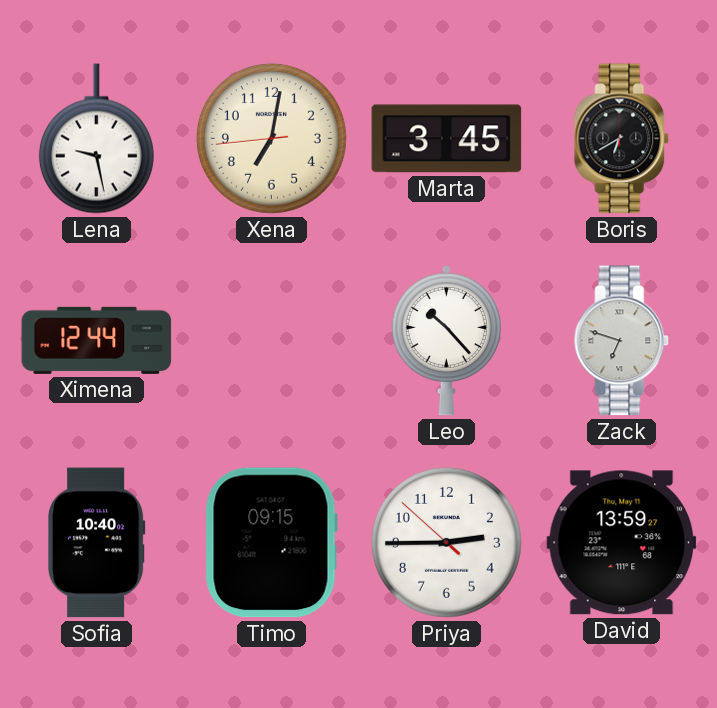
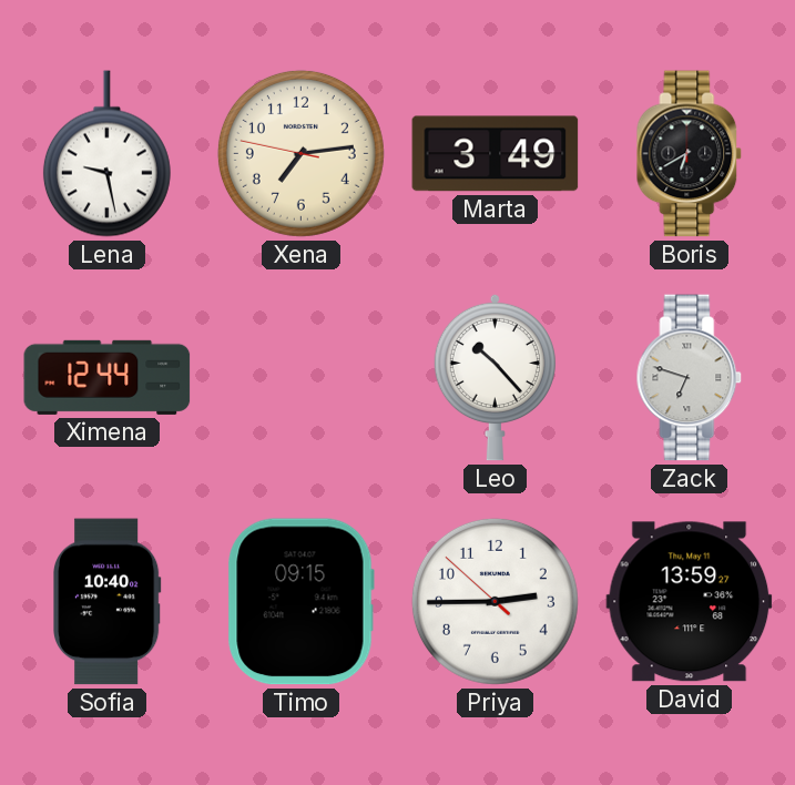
Xena: 7:01 -> 7:13
Marta: 3:45 -> 3:49
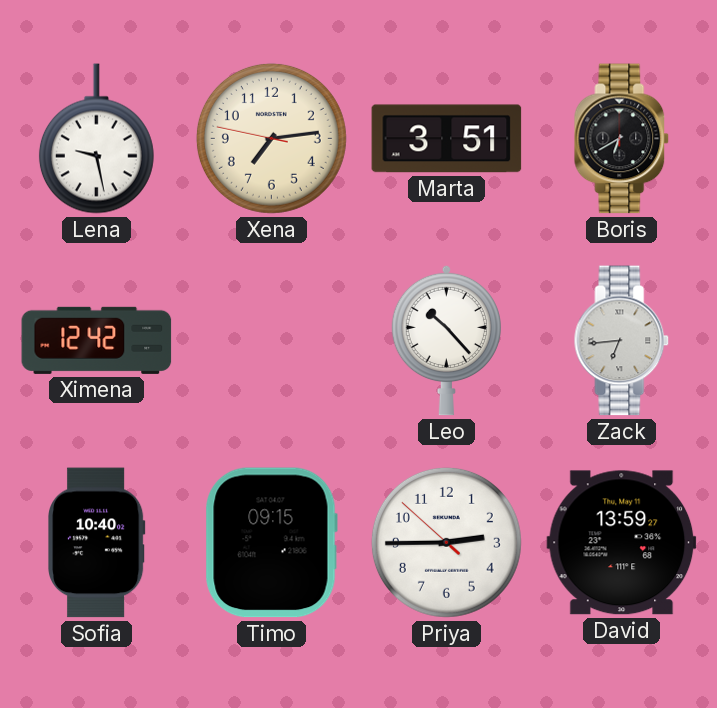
Marta: 3:49 -> 3:51
Ximena: 12:44 -> 12:42
Zack: 6:48 -> 6:44
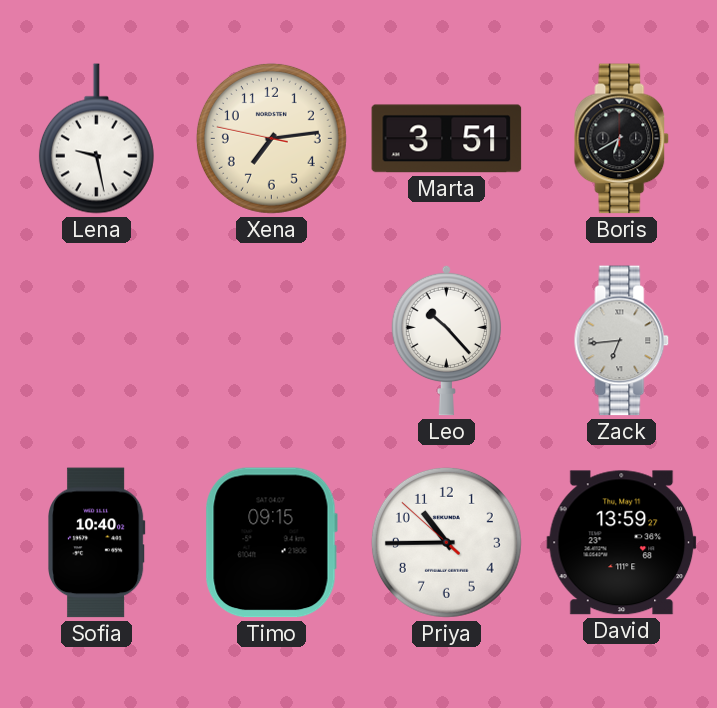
Ximena: 12:42 -> none
Priya: 2:44 -> 10:44
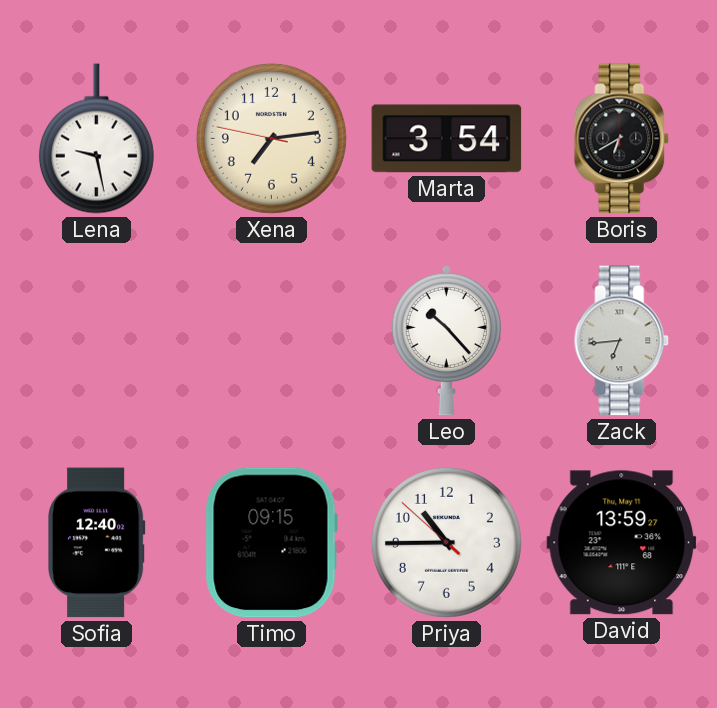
Marta: 3:51 -> 3:54
Sofia: 10:40 -> 12:40
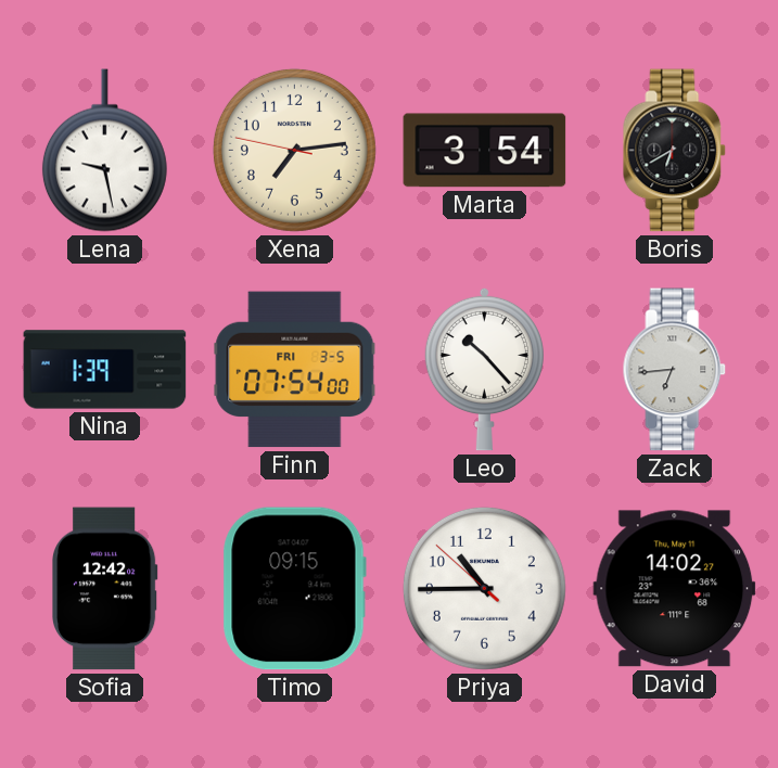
Nina: none -> 1:39
Finn: none -> 07:54
Sofia: 12:40 -> 12:42
David: 13:59 -> 14:02
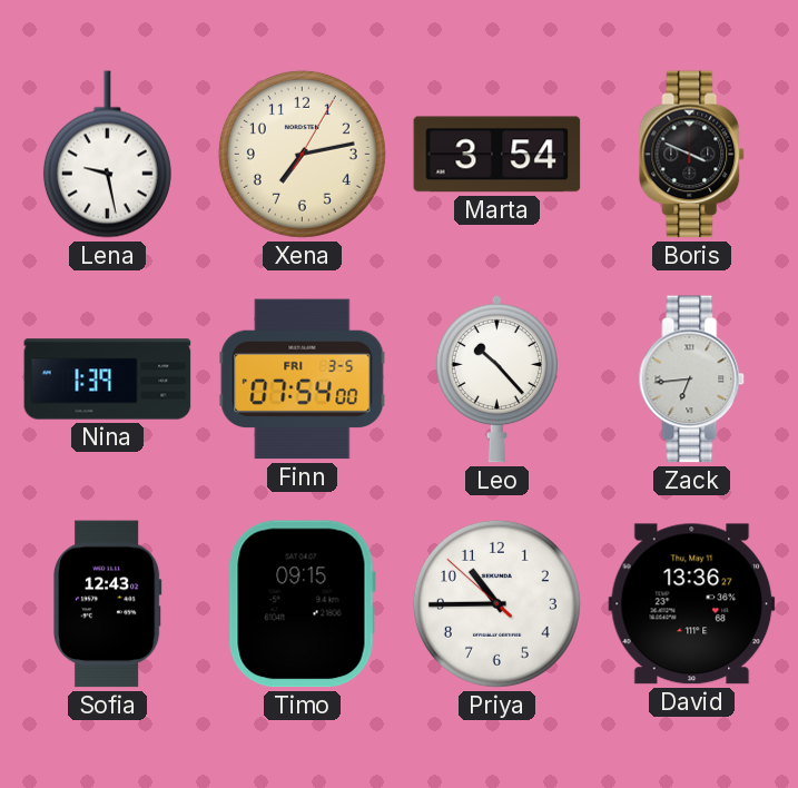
Xena: 7:13:47 -> 7:13:05
Boris: 6:40 -> 3:49
Sofia: 12:42 -> 12:43
David: 14:02 -> 13:36
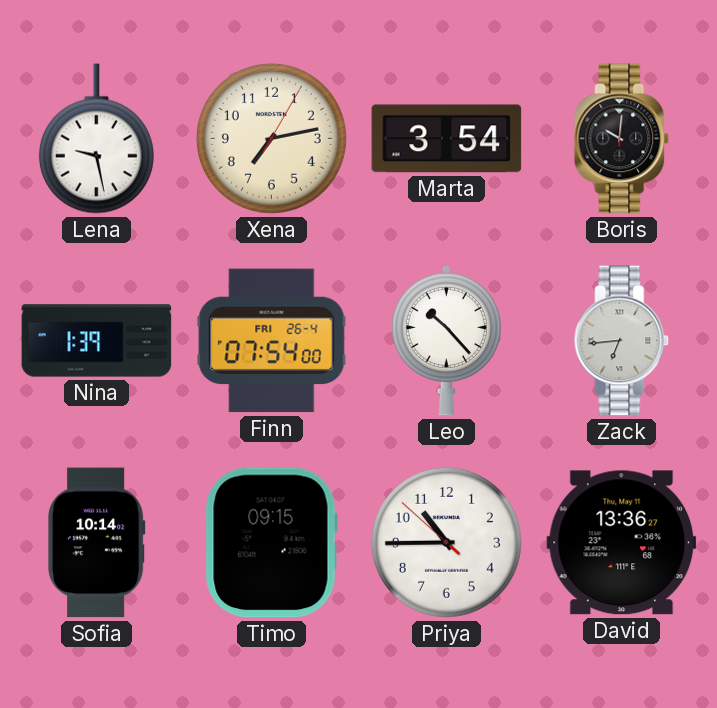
Boris: 3:49 -> 10:01
Finn date: FRI 3-5 -> FRI 26-4
Sofia: 12:43 -> 10:14
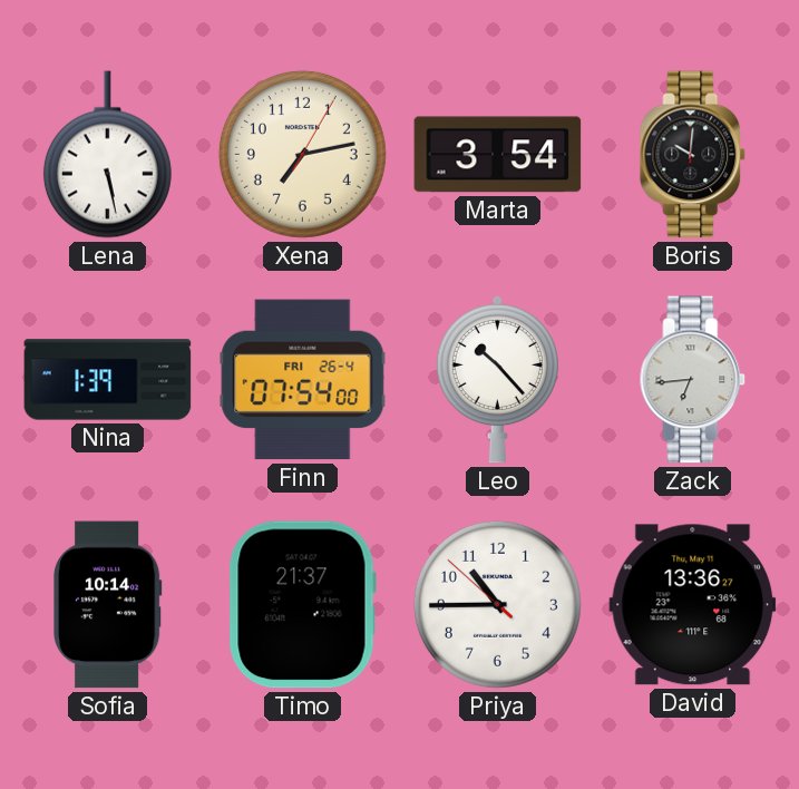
Lena: 9:28 -> 5:28
Timo: 09:15 -> 21:37
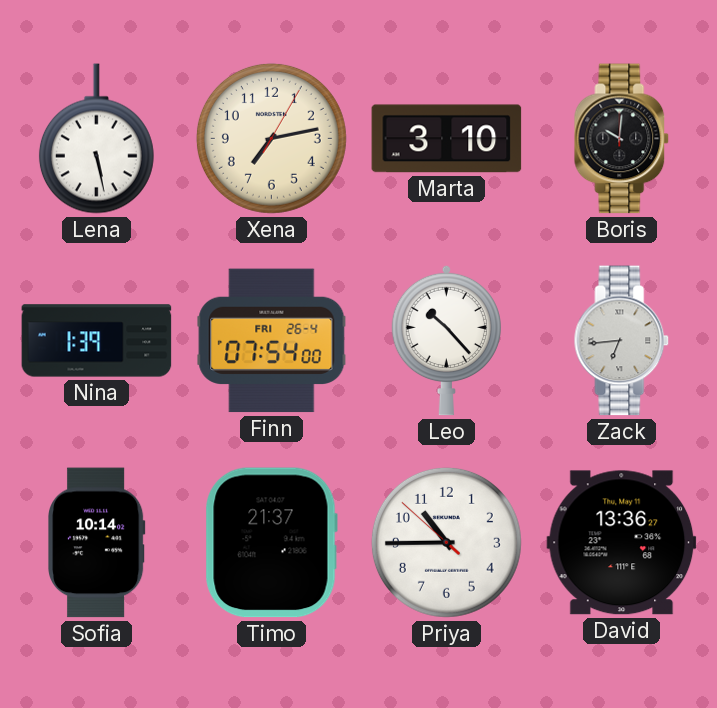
Marta: 3:54 -> 3:10
